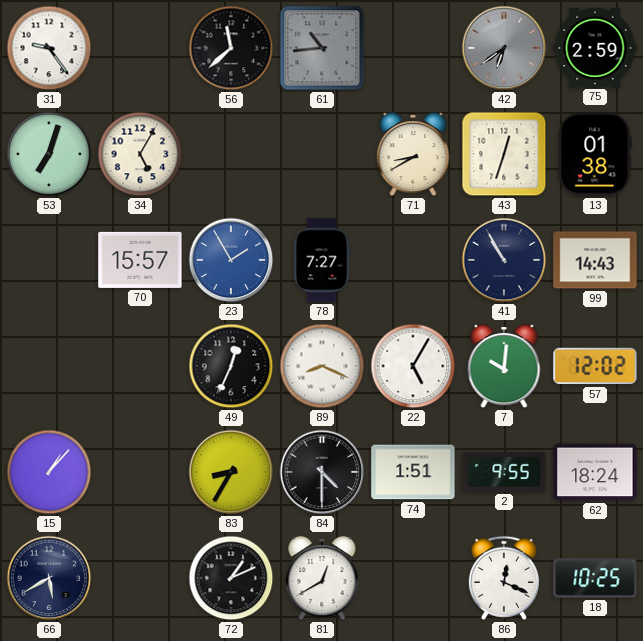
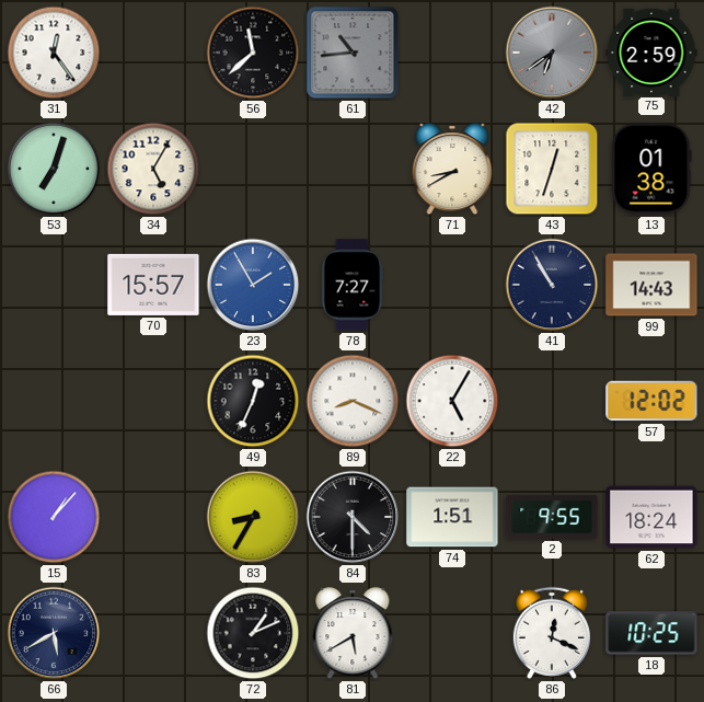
31: 9:24 -> 12:24
7: 10:01 -> none
81: 12:40 -> 5:40
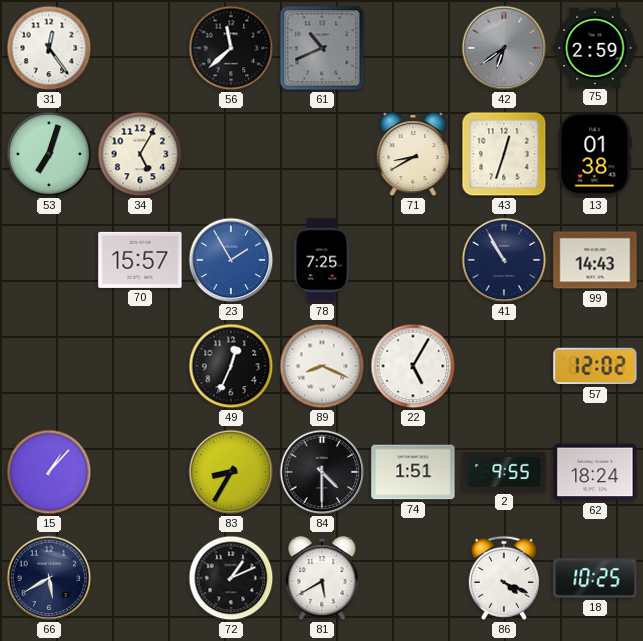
61: 10:44 -> 10:41
78: 7:27 -> 7:25
86: 12:19 -> 4:19
